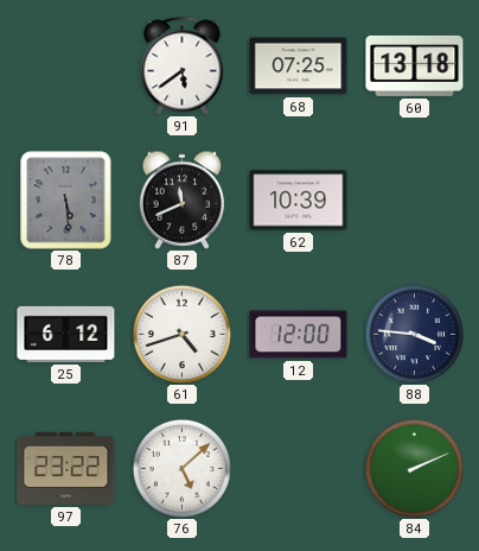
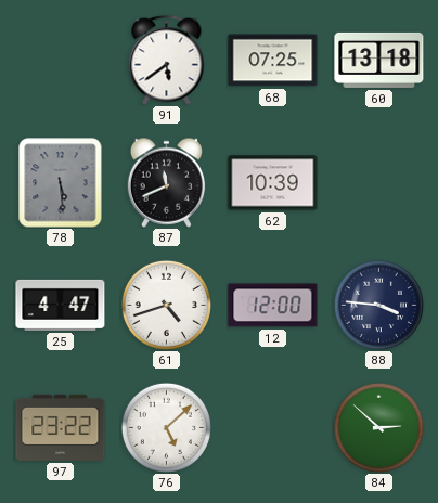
25: 6:12 -> 4:47
84: 2:11 -> 2:52
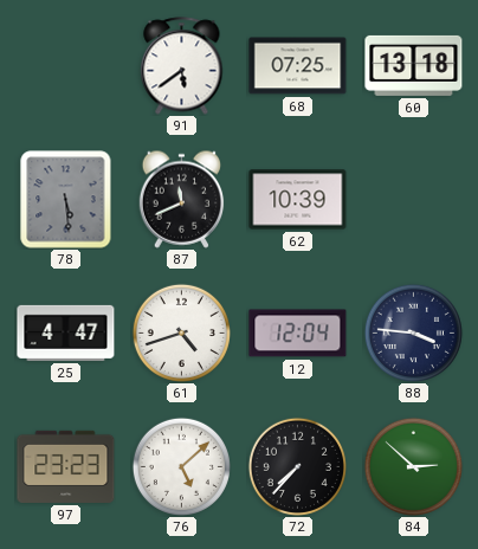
12: 12:00 -> 12:04
97: 23:22 -> 23:23
72: none -> 7:37
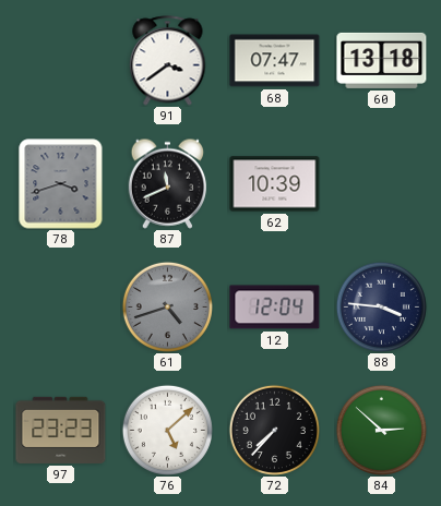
91: 5:39 -> 3:39
68: 07:25 -> 07:47
78: 5:29 -> 3:42
25: 4:47 -> none
61 dial: white -> grey
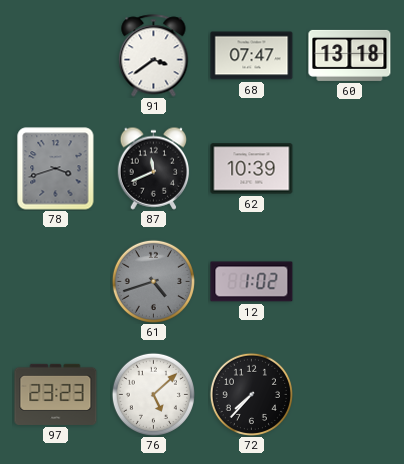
12: 12:04 -> 1:02
88: 3:46 -> none
84: 2:52 -> none
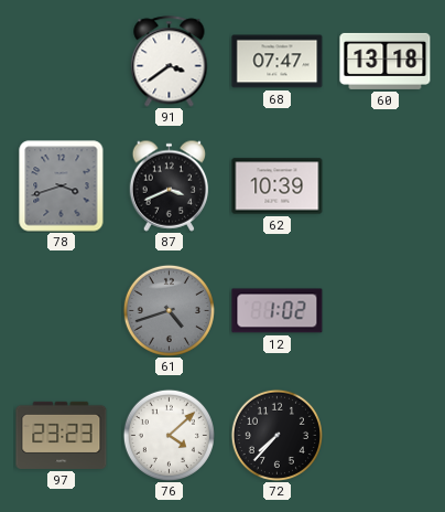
87: 11:41 -> 3:41
76: 5:08 -> 4:08
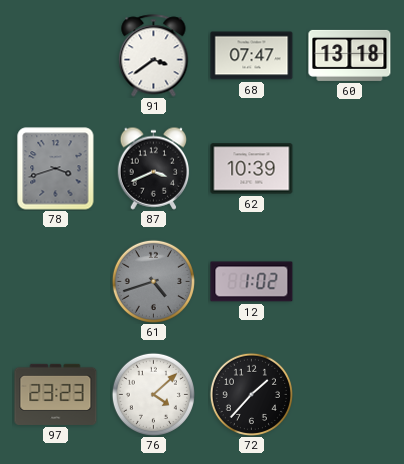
72: 7:37 -> 1:37
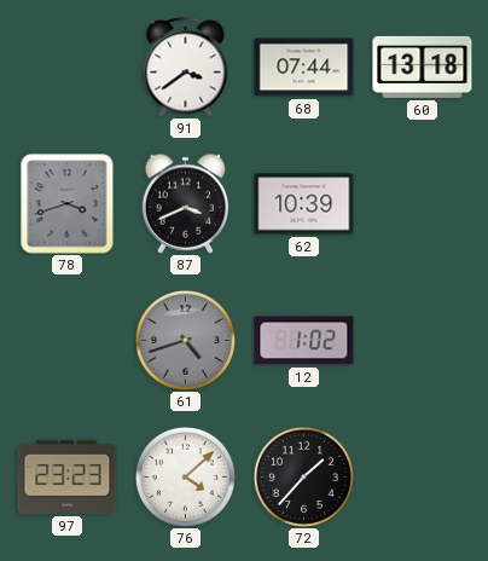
68: 07:47 -> 07:44
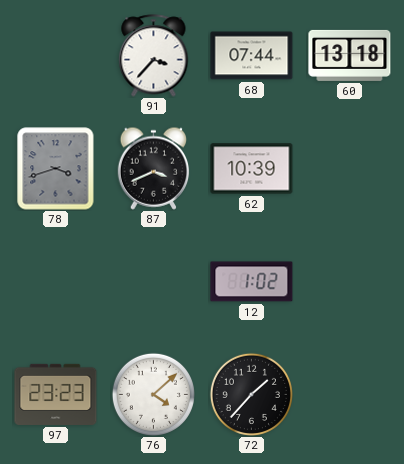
91: 3:39 -> 3:37
61: 4:42 -> none
